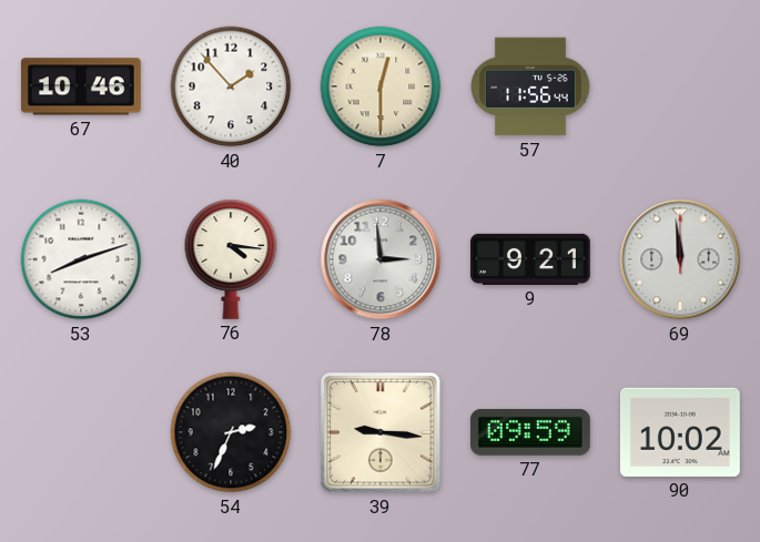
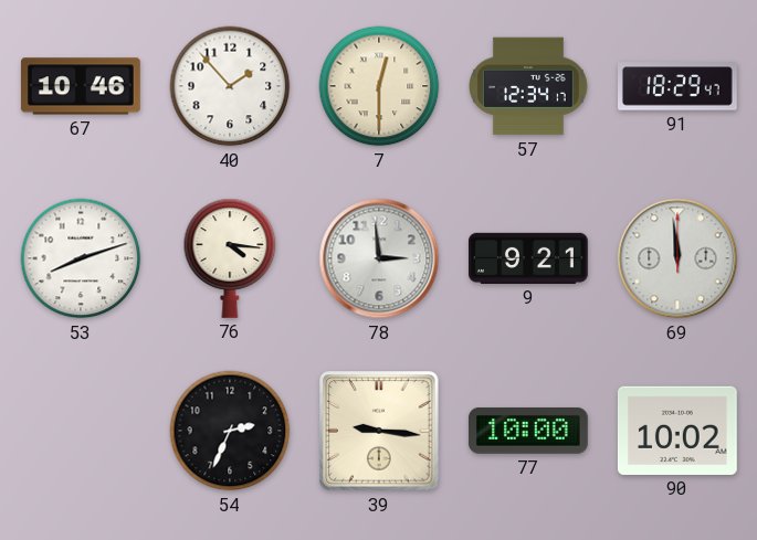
57: 11:56 -> 12:34
91: none -> 18:29
77: 09:59 -> 10:00
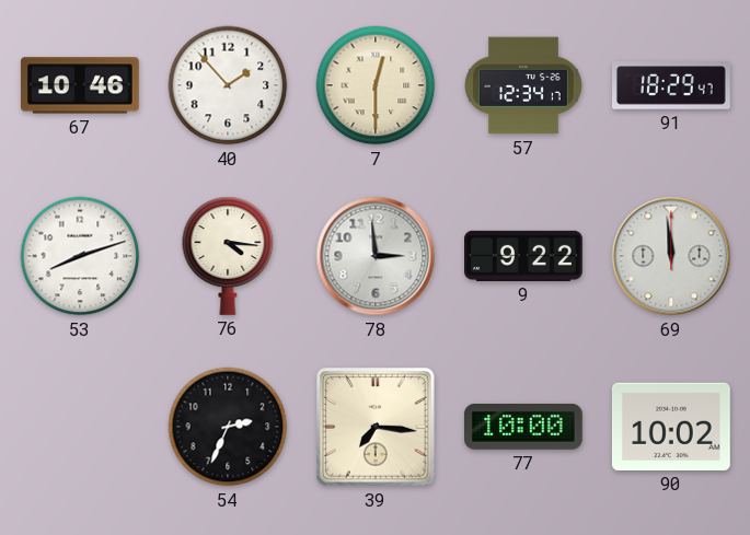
9: 9:21 -> 9:22
39: 9:16 -> 7:16
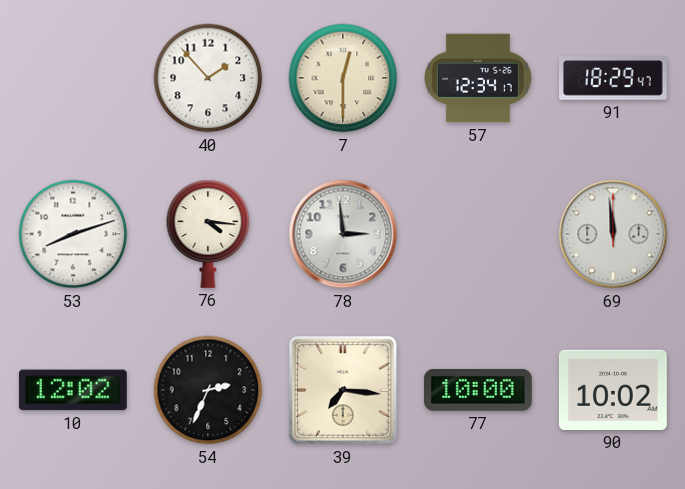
67: 10:46 -> none
9: 9:22 -> none
10: none -> 12:02
